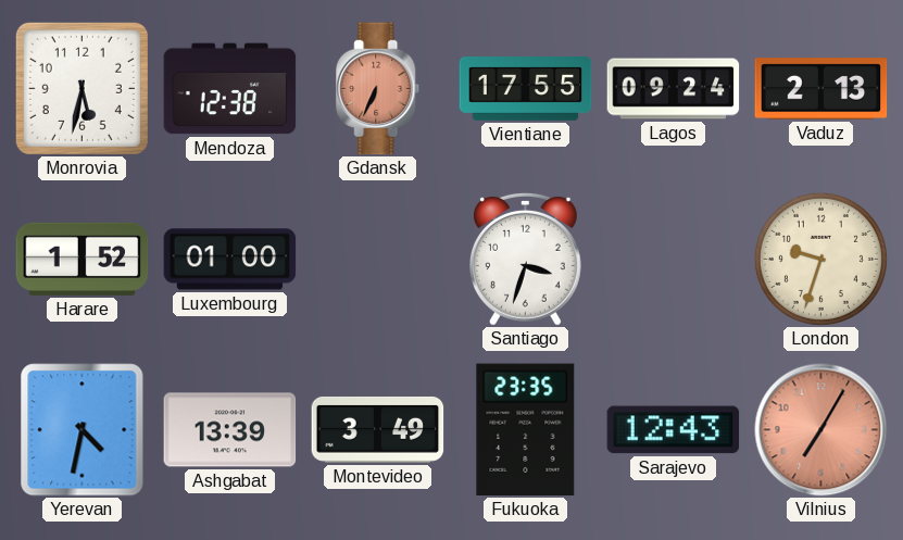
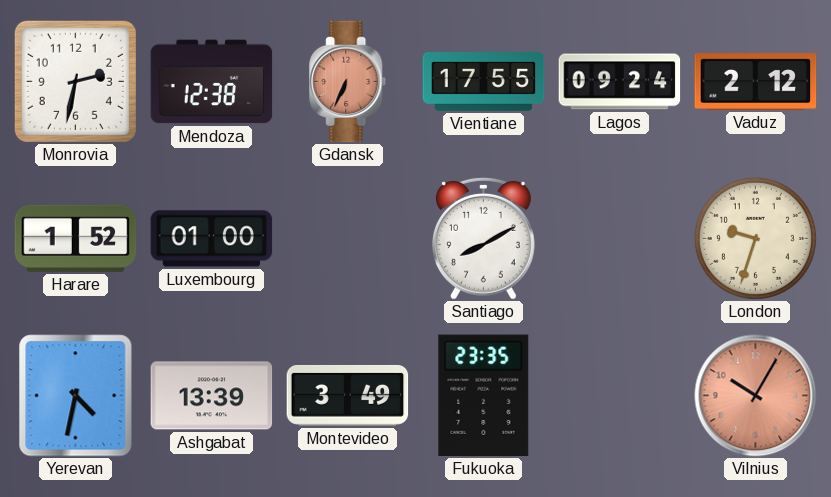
Monrovia: 5:32 -> 2:32
Vaduz: 2:13 -> 2:12
Santiago: 3:33 -> 8:10
Sarajevo: 12:43 -> none
Vilnius: 7:05 -> 10:05
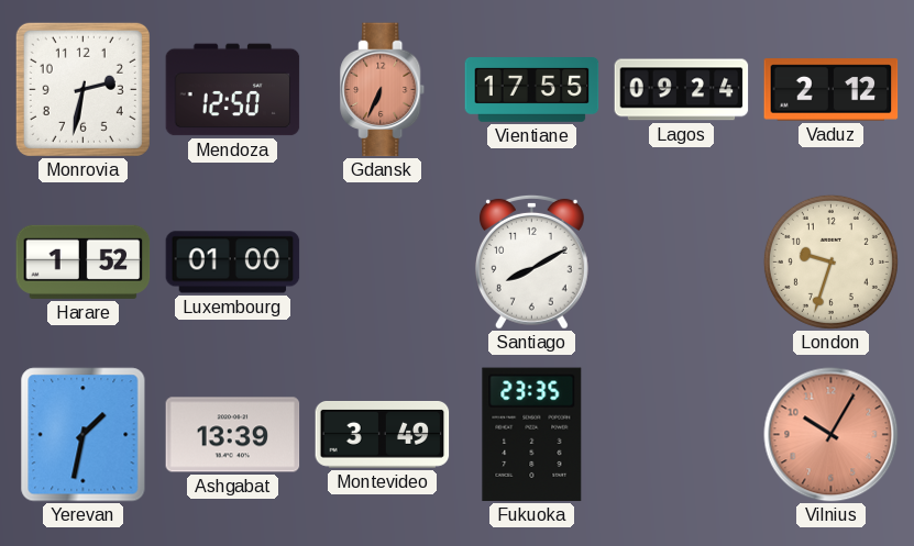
Mendoza: 12:38 -> 12:50
Yerevan: 4:32 -> 1:32
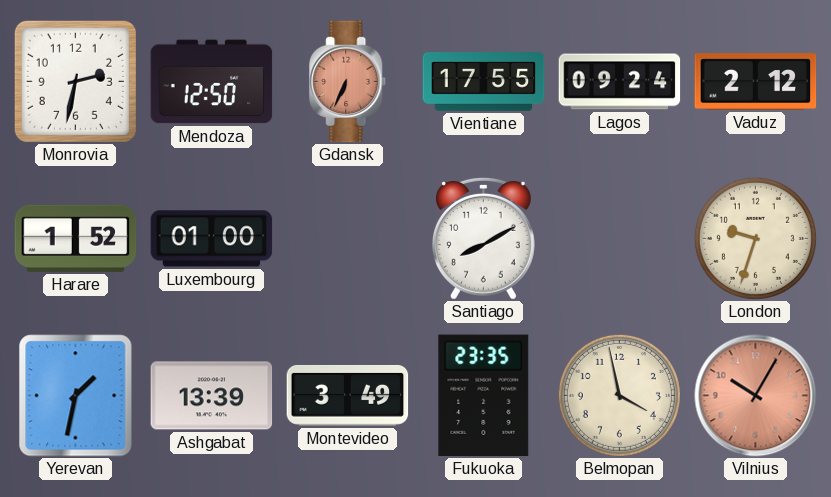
Belmopan: none -> 3:58
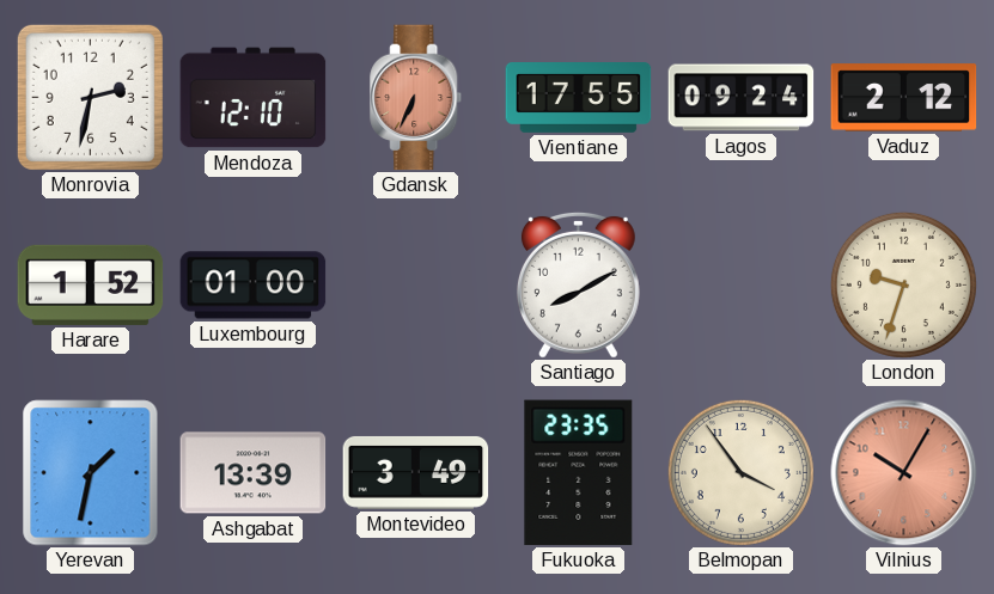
Mendoza: 12:50 -> 12:10
Belmopan: 3:58 -> 3:54
